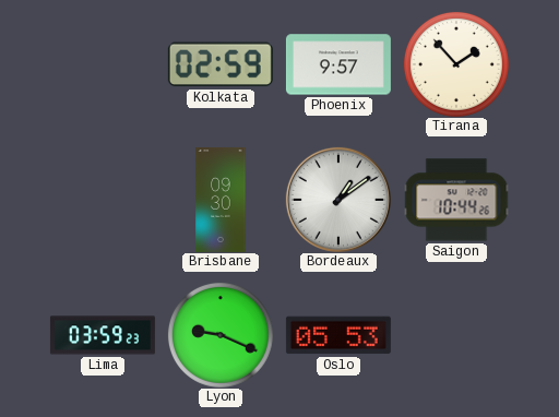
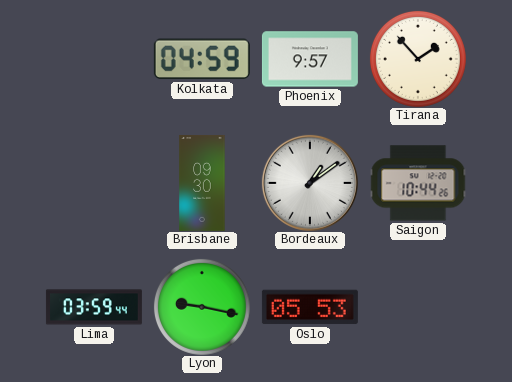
Kolkata: 02:59 -> 04:59
Lima: 03:59:23 -> 03:59:44
Lyon: 9:19 -> 9:17
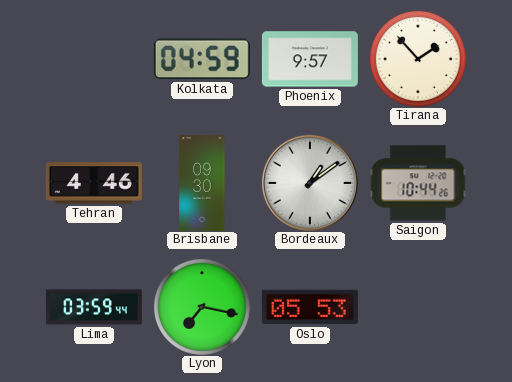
Tehran: none -> 4:46
Lyon: 9:17 -> 7:17
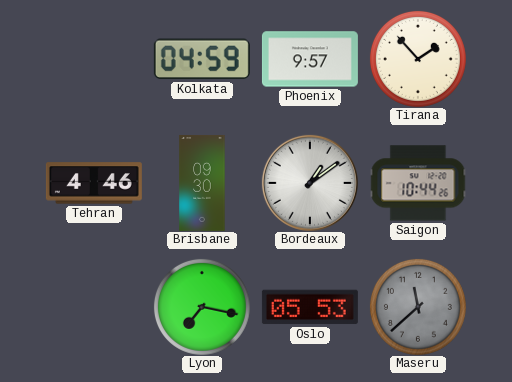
Lima: 03:59 -> none
Maseru: none -> 11:38
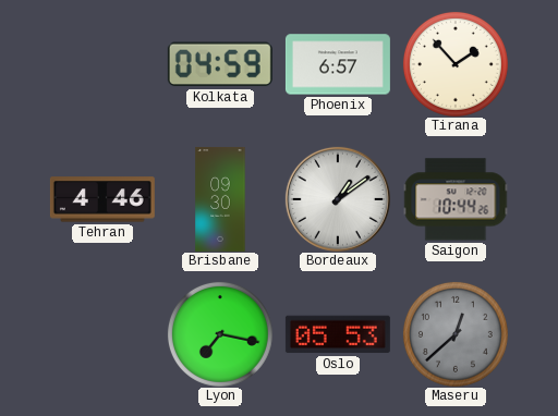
Phoenix: 9:57 -> 6:57
Maseru: 11:38 -> 12:38
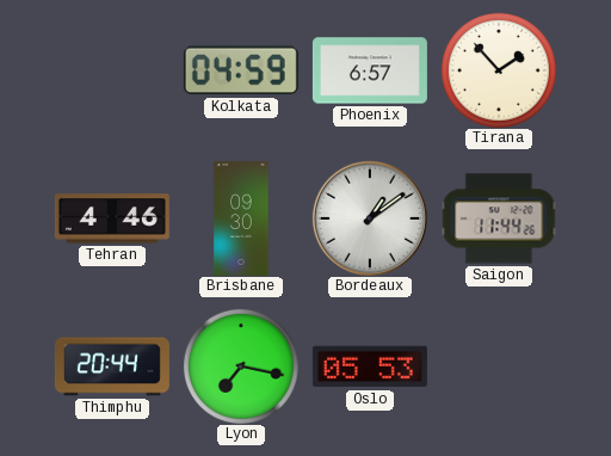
Saigon: 10:44 -> 11:44
Thimphu: none -> 20:44
Maseru: 12:38 -> none
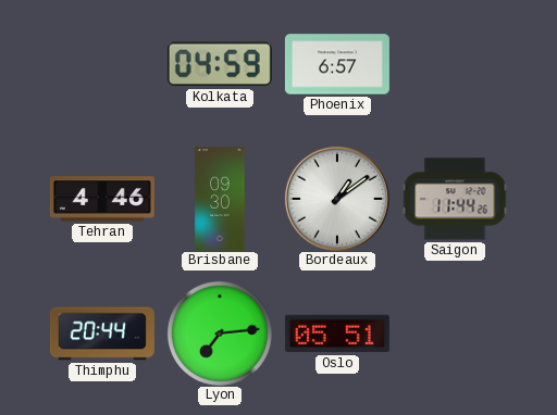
Tirana: 1:53 -> none
Lyon: 7:17 -> 7:14
Oslo: 05:53 -> 05:51
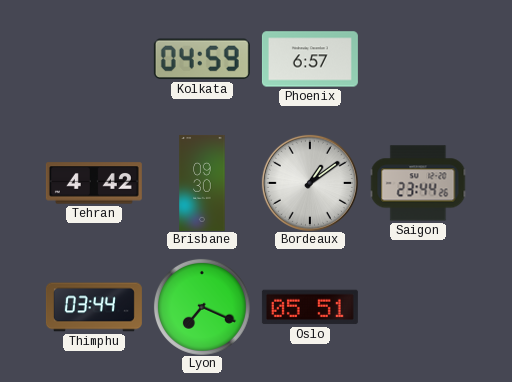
Tehran: 4:46 -> 4:42
Saigon: 11:44 -> 23:44
Thimphu: 20:44 -> 03:44
Lyon: 7:14 -> 7:19
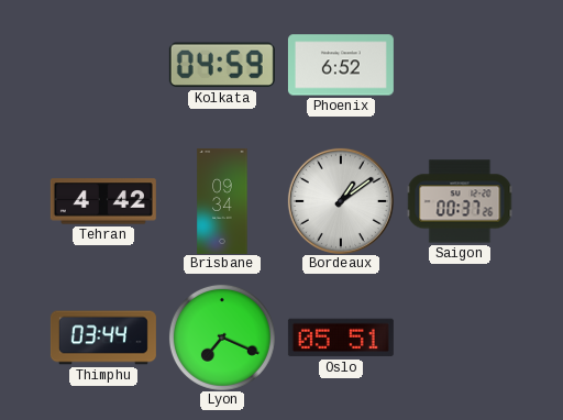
Phoenix: 6:57 -> 6:52
Brisbane: 09:30 -> 09:34
Saigon: 23:44 -> 00:37
